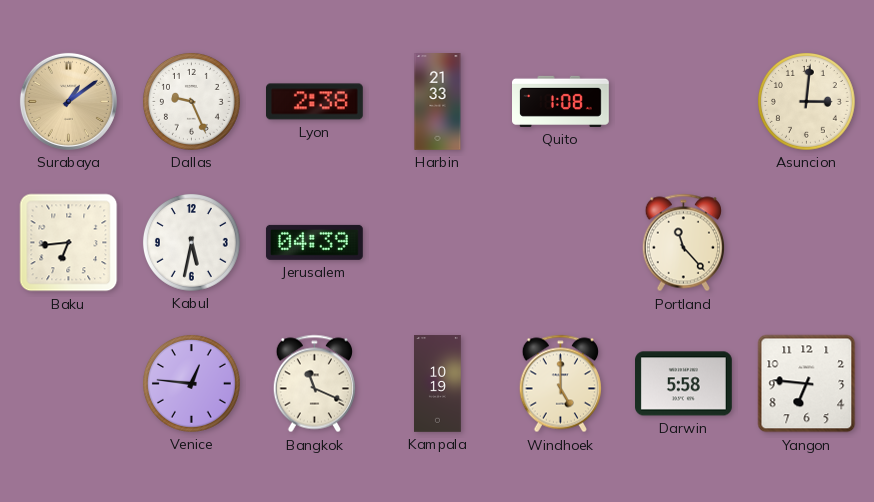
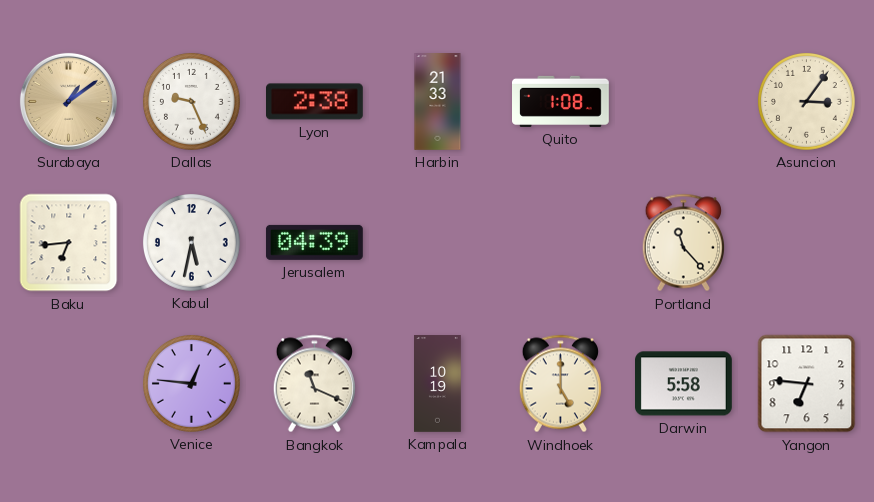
Asuncion: 3:01 -> 3:06
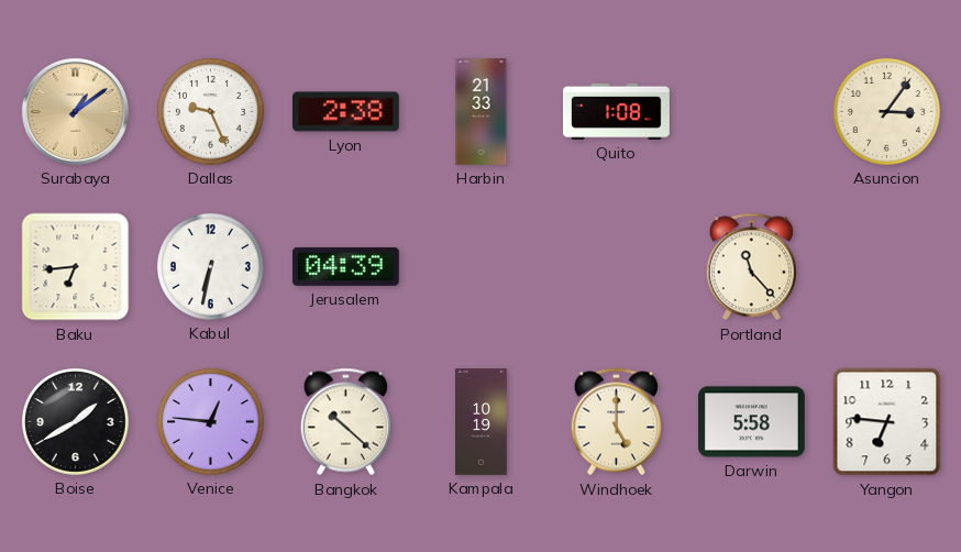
Kabul: 5:32 -> 6:32
Boise: none -> 1:40
Bangkok: 11:19 -> 10:22
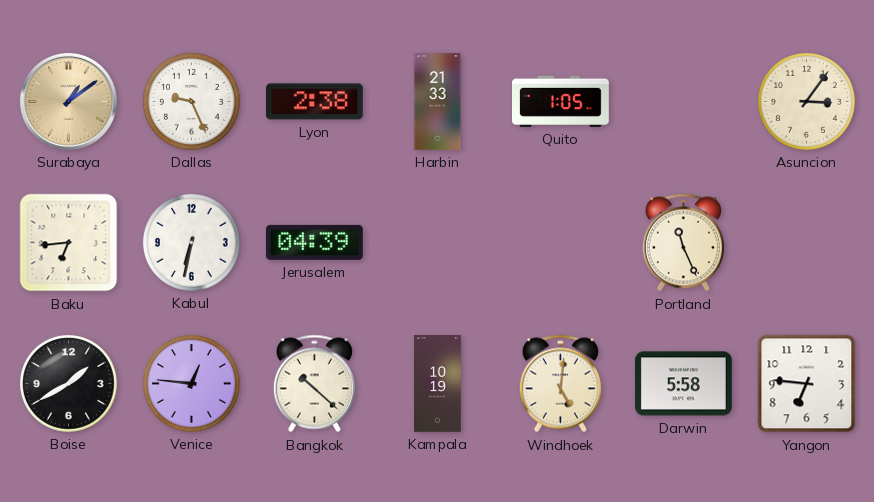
Quito: 1:08 -> 1:05
Portland: 11:23 -> 11:26
Windhoek: 5:00 -> 5:01
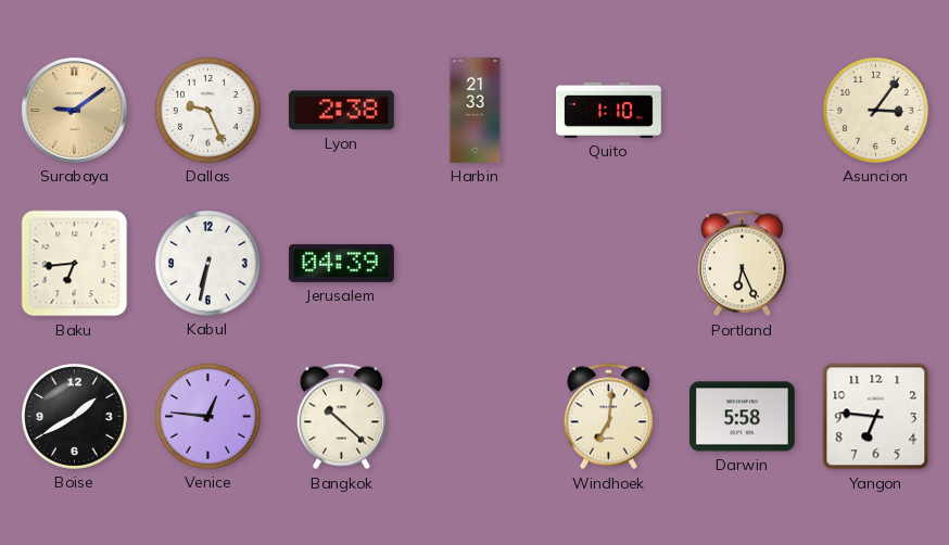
Surabaya: 1:09 -> 9:09
Quito: 1:05 -> 1:10
Portland: 11:26 -> 6:26
Kampala: 10:19 -> none
Windhoek: 5:01 -> 7:01
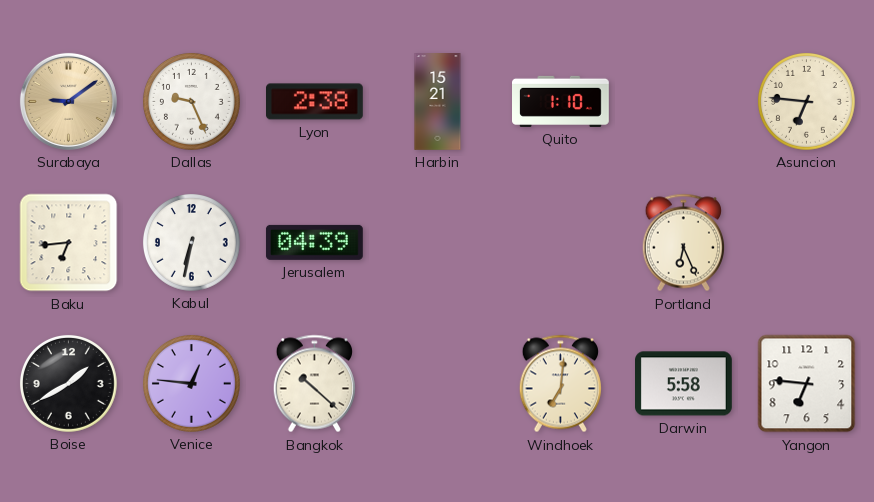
Harbin: 21:33 -> 15:21
Asuncion: 3:06 -> 6:46
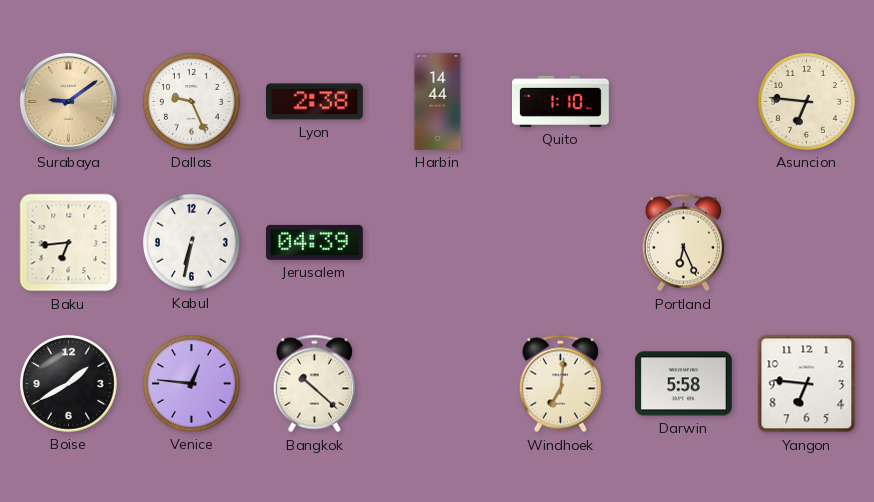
Harbin: 15:21 -> 14:44
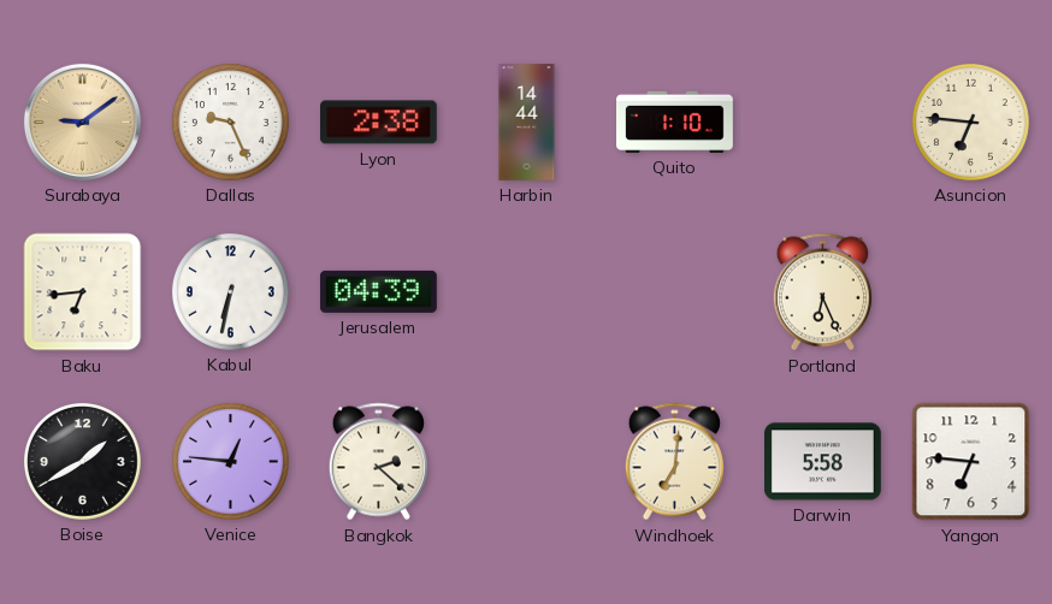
Bangkok: 10:22 -> 2:22
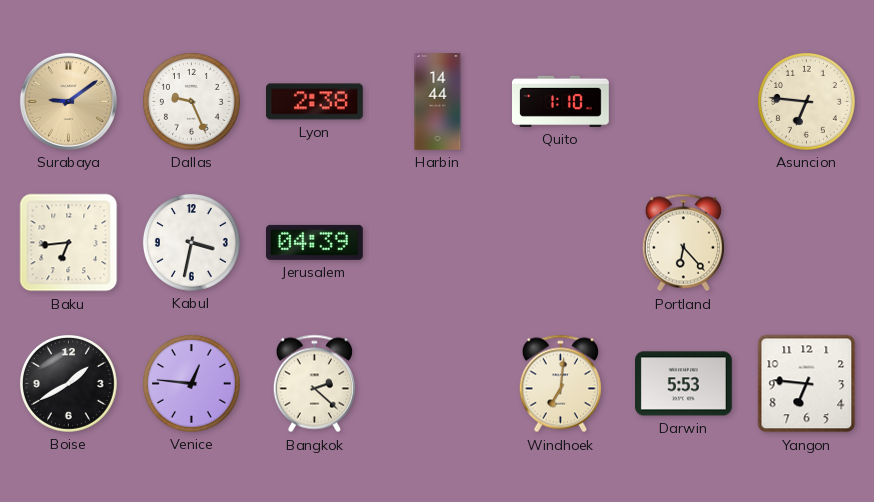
Kabul: 6:32 -> 3:32
Portland: 6:26 -> 6:23
Darwin: 5:58 -> 5:53
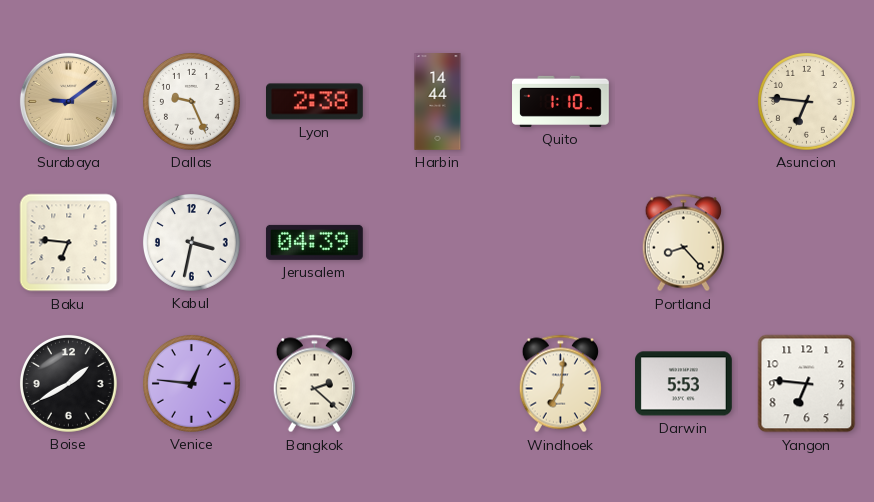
Baku: 6:44 -> 6:46
Portland: 6:23 -> 8:23
